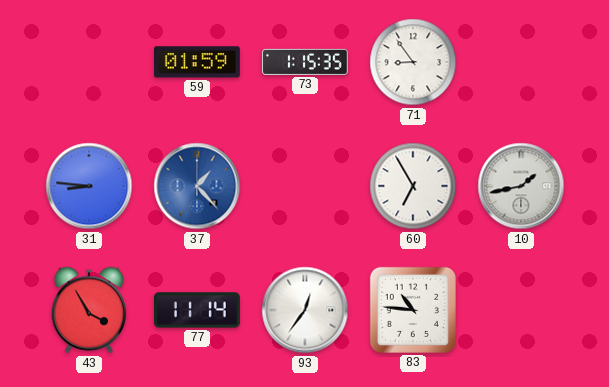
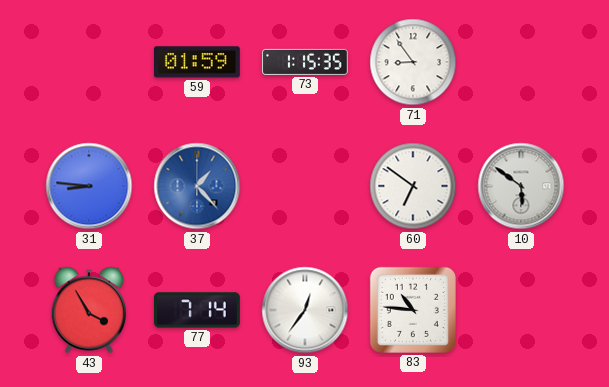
60: 6:55 -> 6:51
10: 1:43 -> 5:51
77: 11:14 -> 7:14
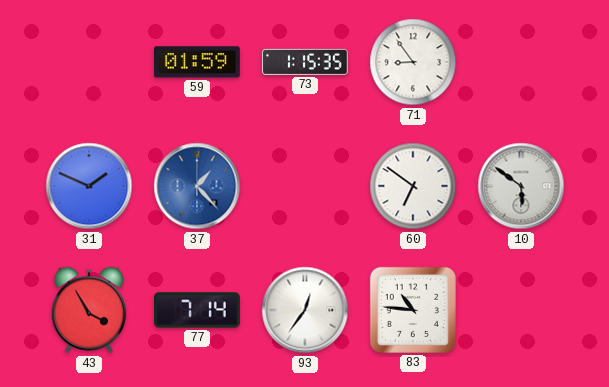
31: 8:46 -> 1:49
